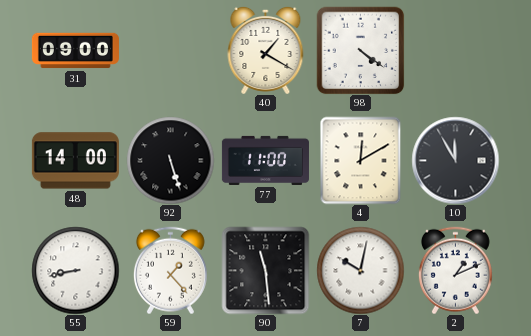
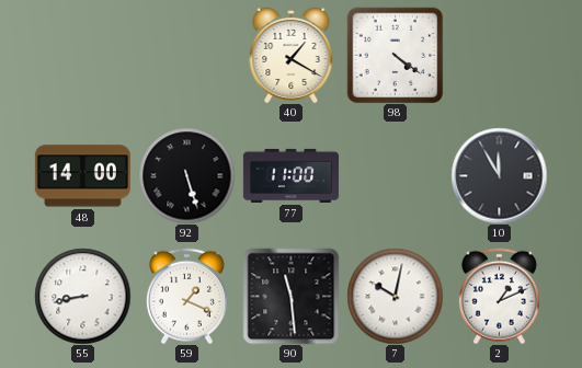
31: 09:00 -> none
4: 12:10 -> none
59: 1:23 -> 1:19
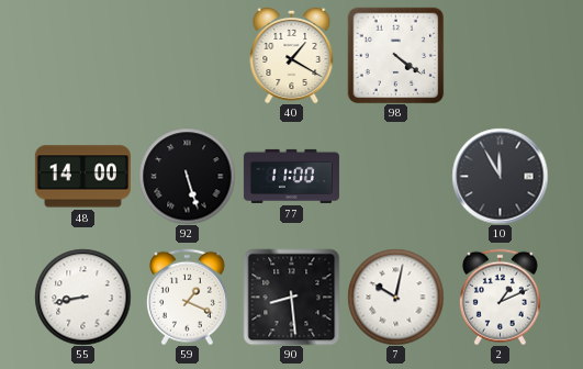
90: 11:29 -> 8:29
